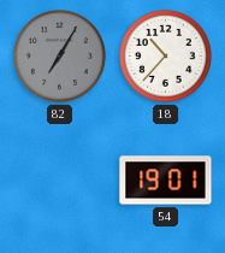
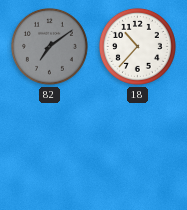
82: 7:05 -> 7:09
54: 19:01 -> none
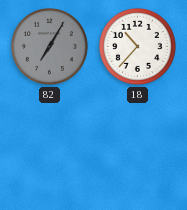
82: 7:09 -> 7:05
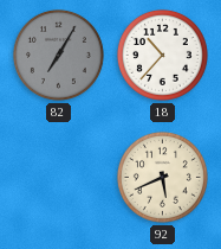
92: none -> 5:41
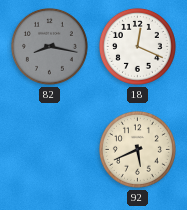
82: 7:05 -> 8:17
18: 10:37 -> 12:19
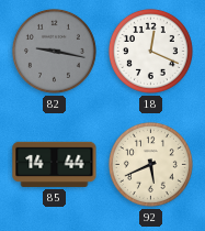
82: 8:17 -> 9:17
85: none -> 14:44
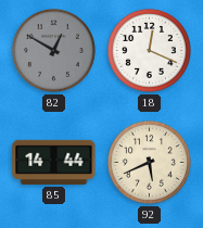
82: 9:17 -> 12:50
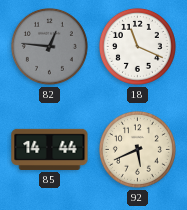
82: 12:50 -> 12:46
18: 12:19 -> 11:19
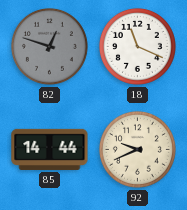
82: 12:46 -> 12:48
92: 5:41 -> 9:41
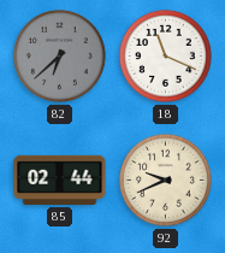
82: 12:48 -> 6:38
85: 14:44 -> 02:44
